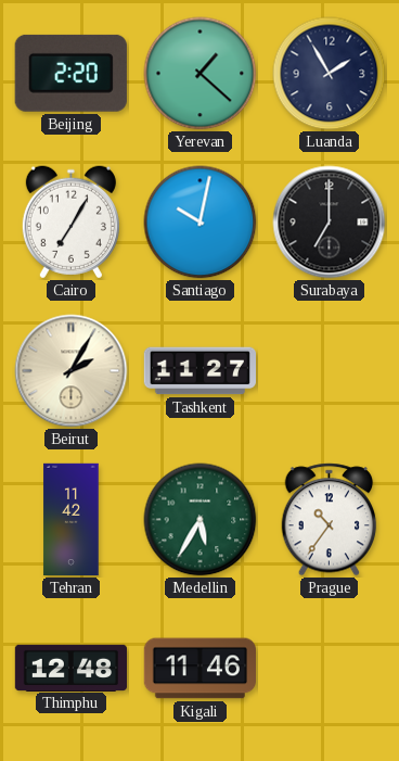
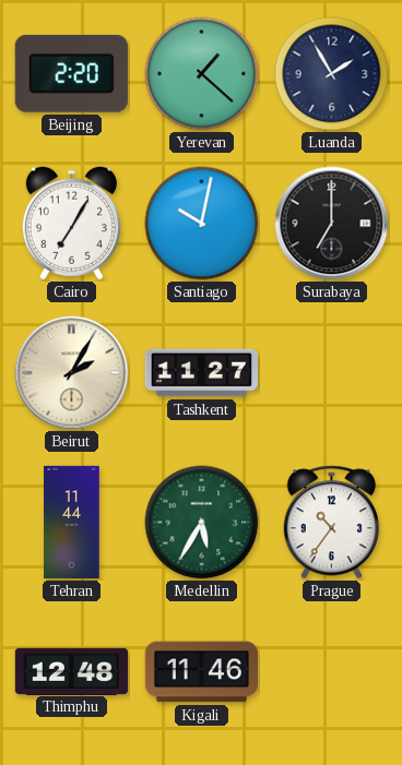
Tehran: 11:42 -> 11:44
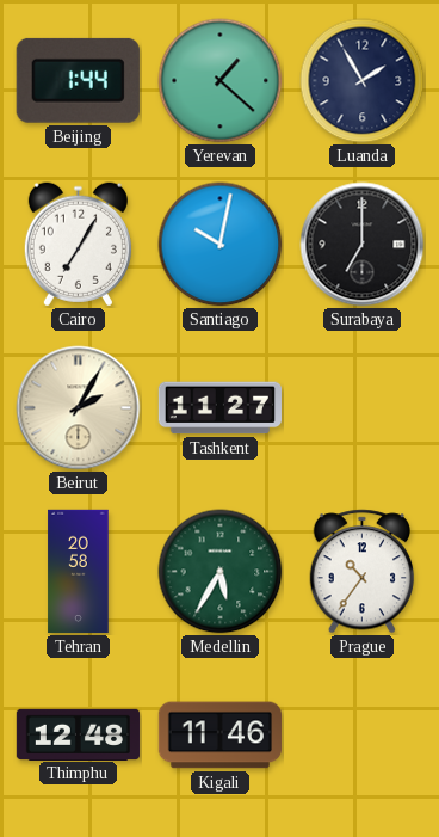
Beijing: 2:20 -> 1:44
Tehran: 11:44 -> 20:58
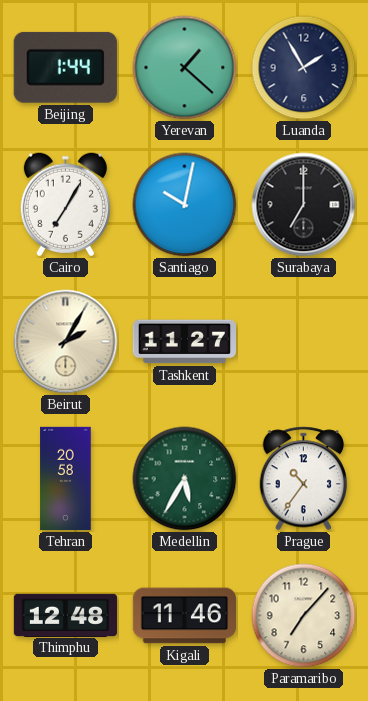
Paramaribo: none -> 7:07
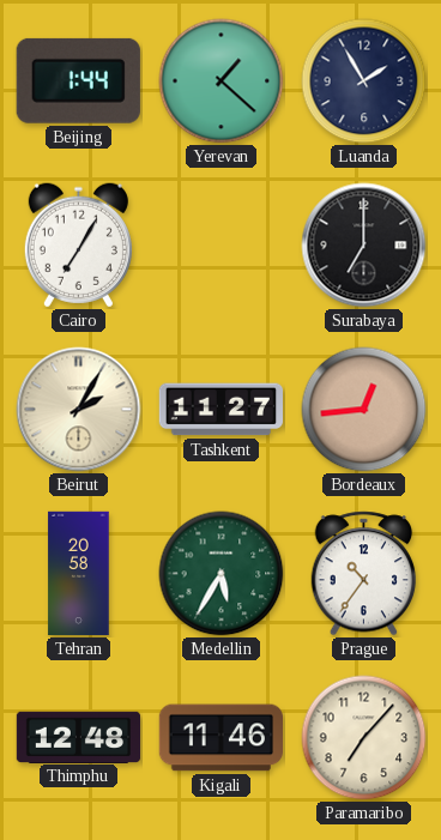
Santiago: 10:02 -> none
Bordeaux: none -> 12:44
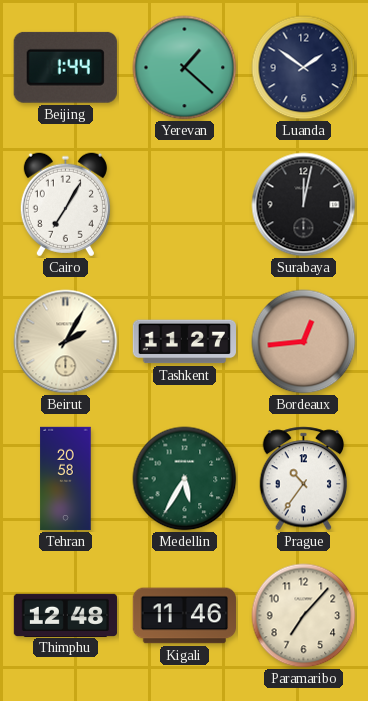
Luanda: 1:55 -> 1:51
Surabaya: 7:00 -> 12:02
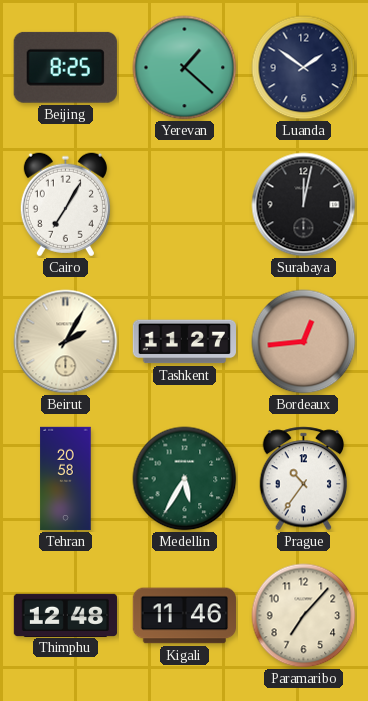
Beijing: 1:44 -> 8:25
